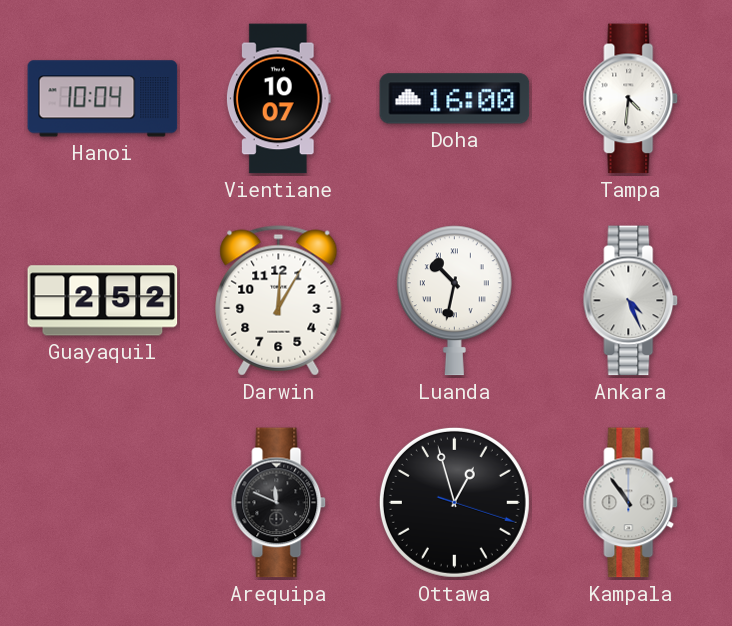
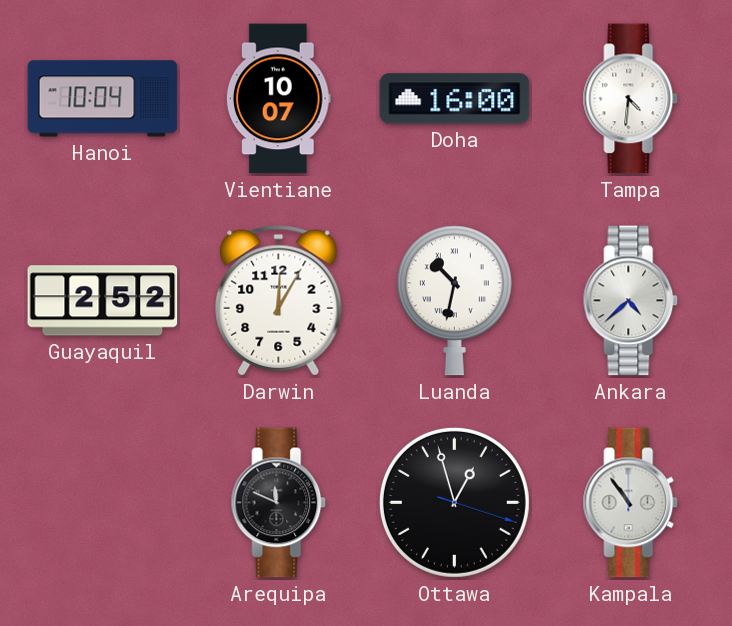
Ankara: 4:26 -> 4:38
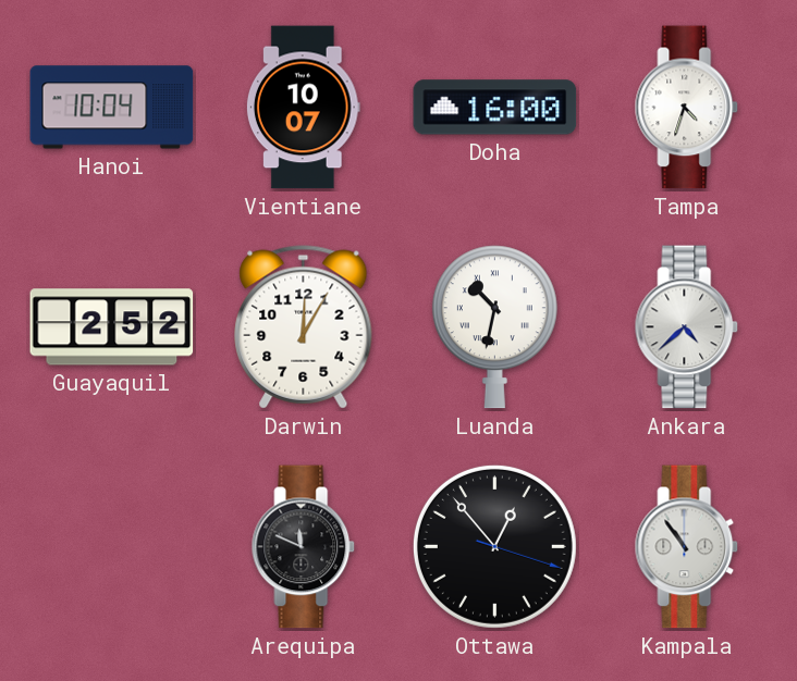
Tampa: 4:31 -> 4:33
Ottawa: 12:57 -> 12:53
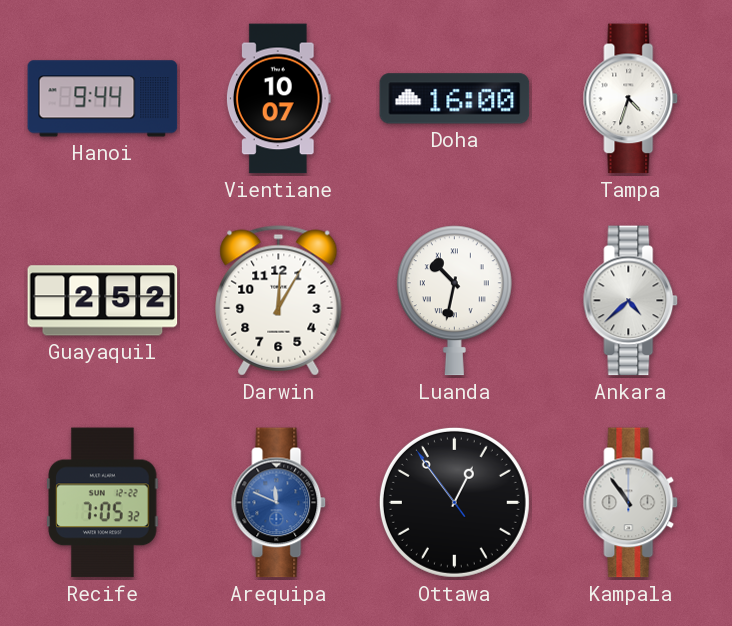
Hanoi: 10:04 -> 9:44
Recife: none -> 7:05
Arequipa dial: black -> blue
Ottawa: 12:53:18 -> 12:53:54
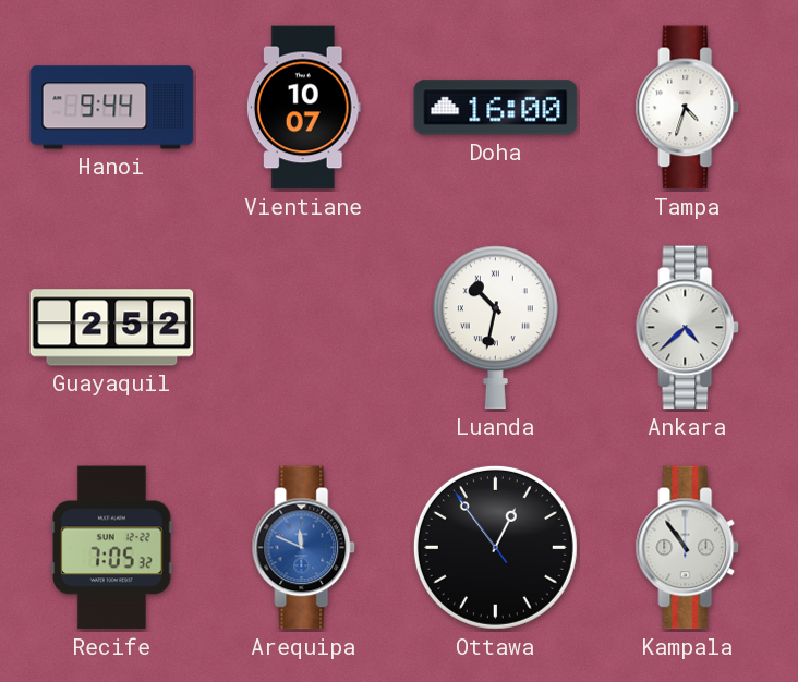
Darwin: 12:05 -> none
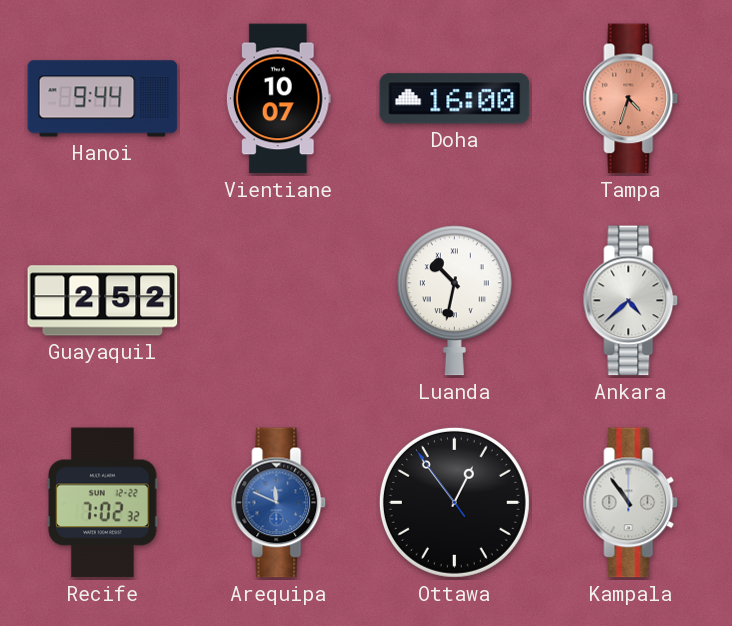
Tampa dial: white -> salmon
Recife: 7:05 -> 7:02
